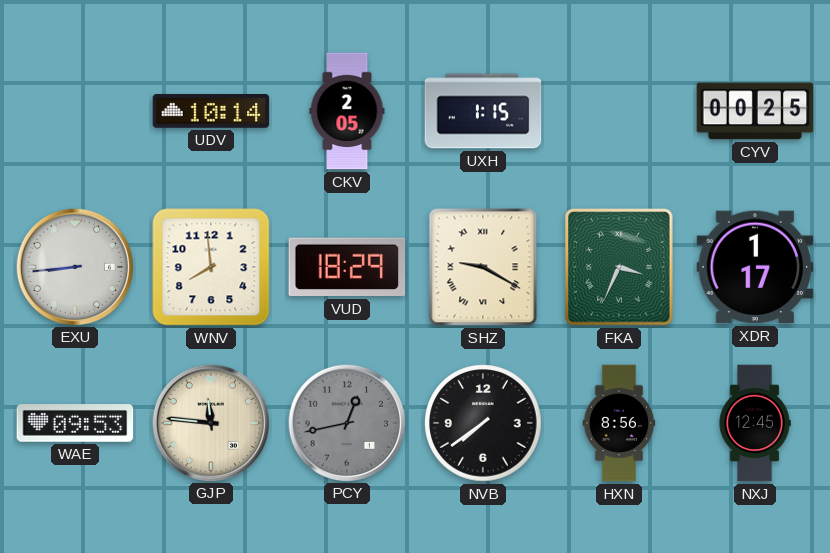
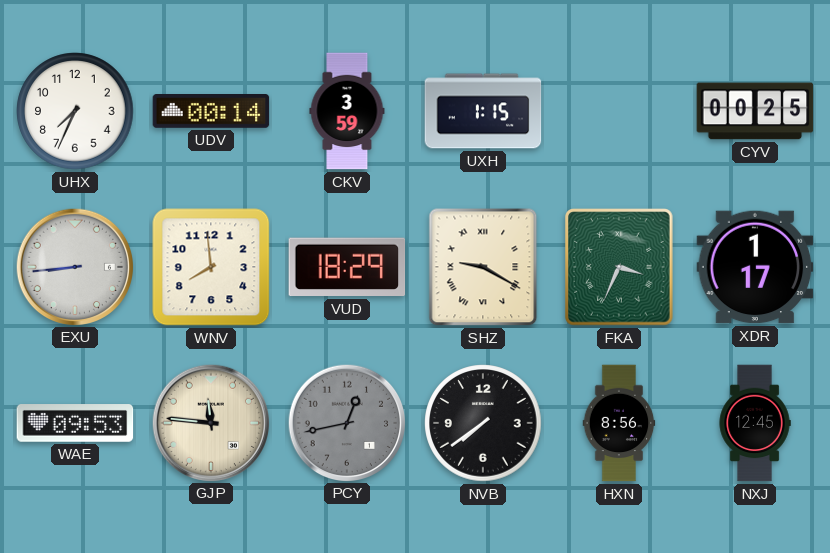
UHX: none -> 7:34
UDV: 10:14 -> 00:14
CKV: 2:05 -> 3:59
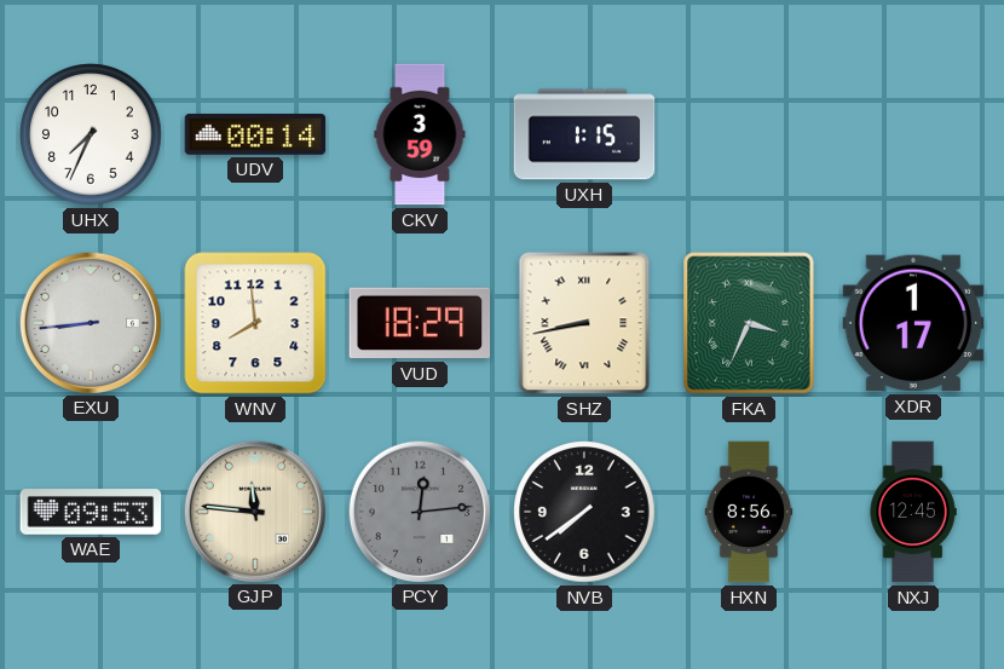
CYV: 00:25 -> none
SHZ: 9:20 -> 8:43
PCY: 12:43 -> 12:14
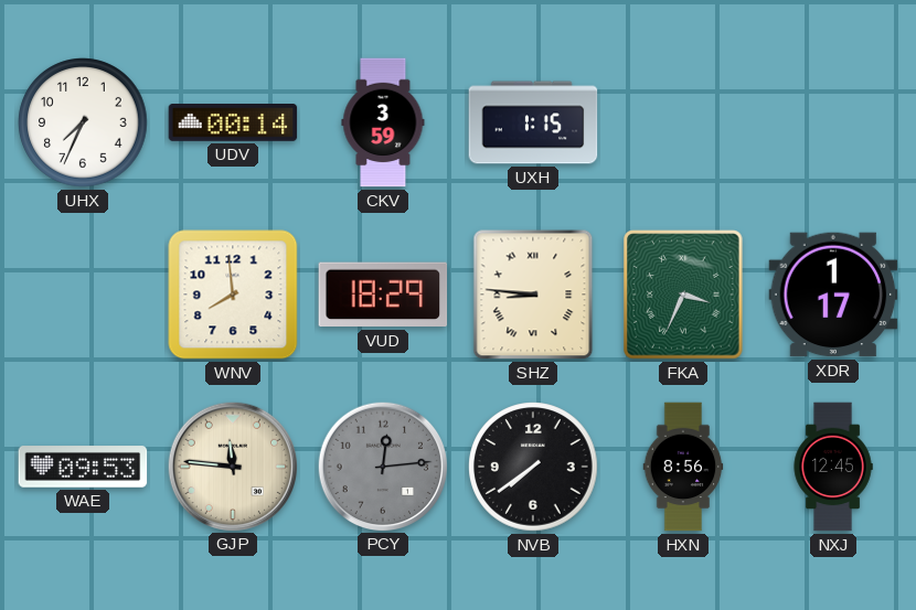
EXU: 8:44 -> none
SHZ: 8:43 -> 8:46
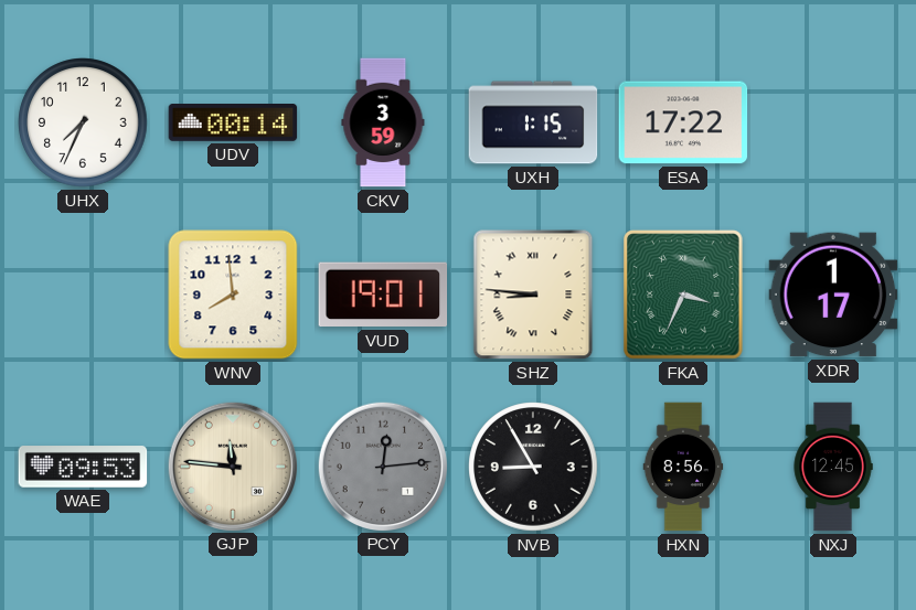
ESA: none -> 17:22
VUD: 18:29 -> 19:01
NVB: 7:39 -> 8:55
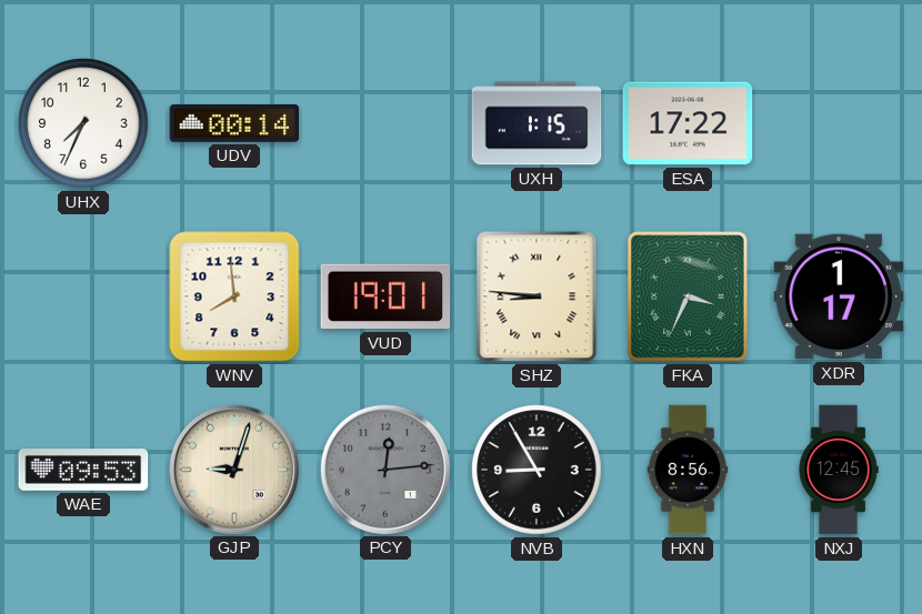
CKV: 3:59 -> none
GJP: 11:46 -> 9:03
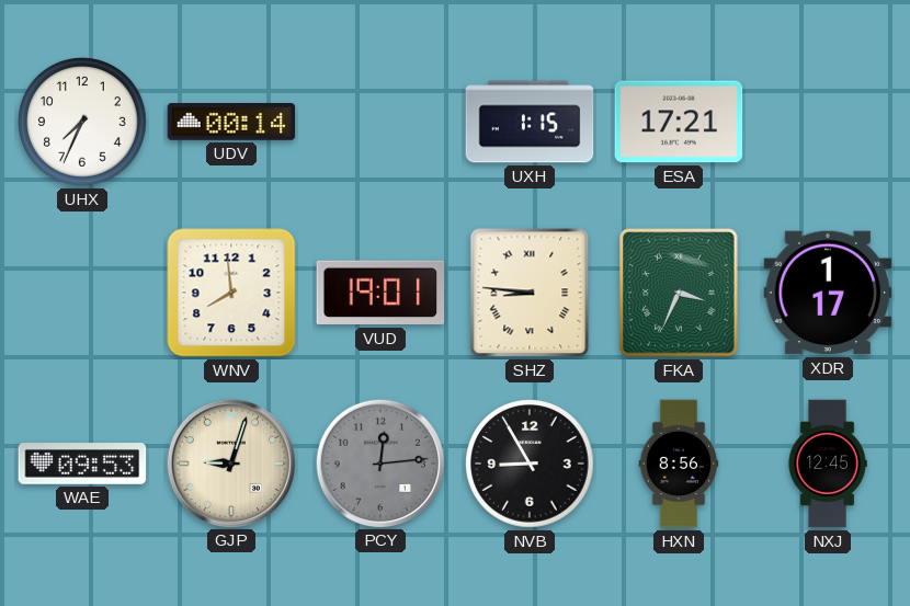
ESA: 17:22 -> 17:21
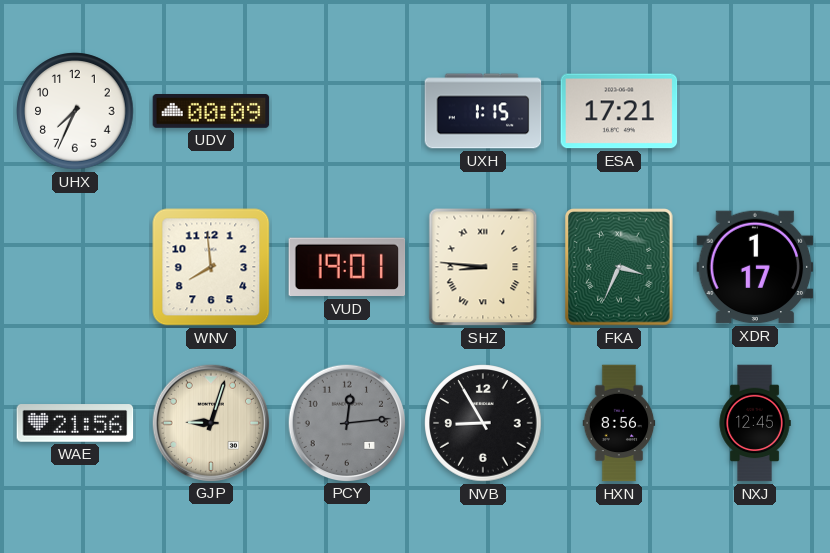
UDV: 00:14 -> 00:09
WAE: 09:53 -> 21:56
